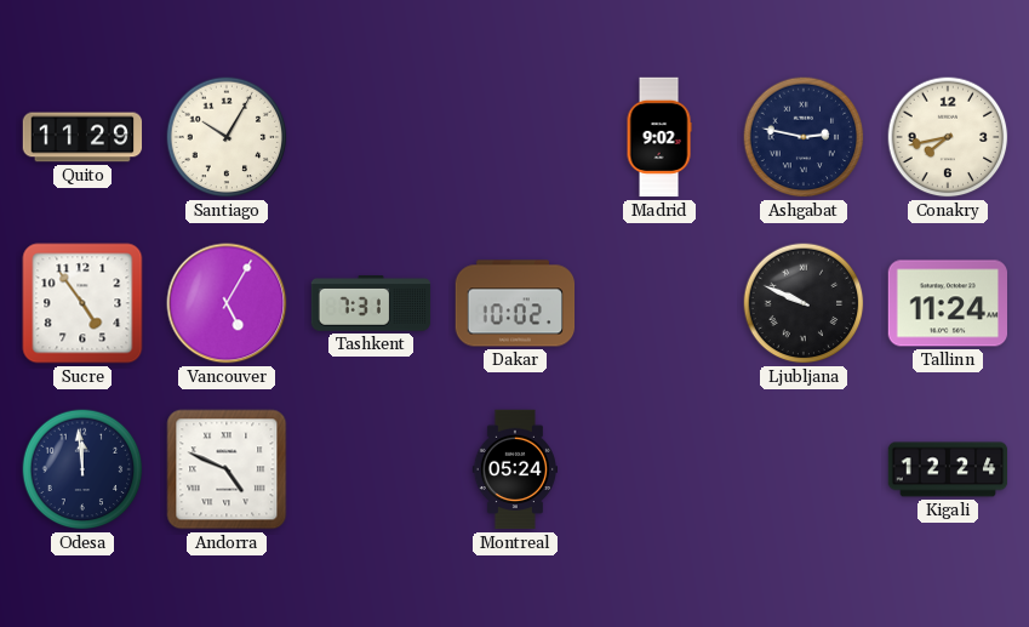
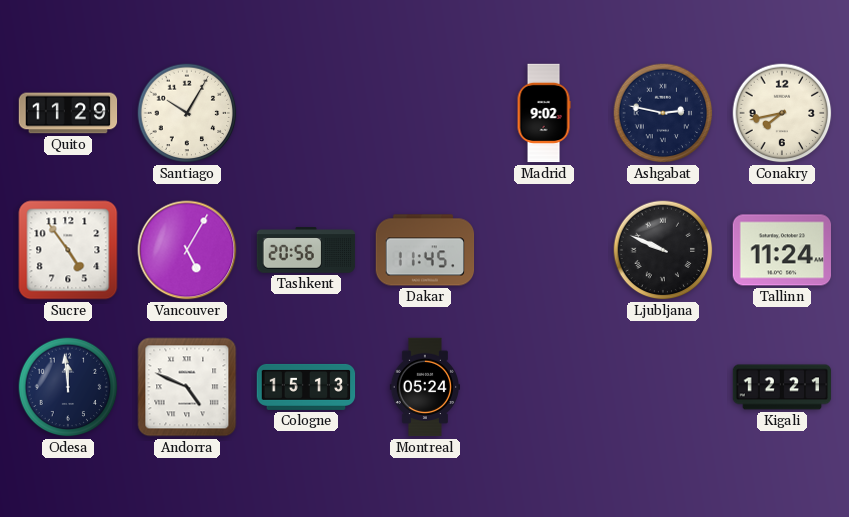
Tashkent: 7:31 -> 20:56
Dakar: 10:02 -> 11:45
Cologne: none -> 15:13
Kigali: 12:24 -> 12:21
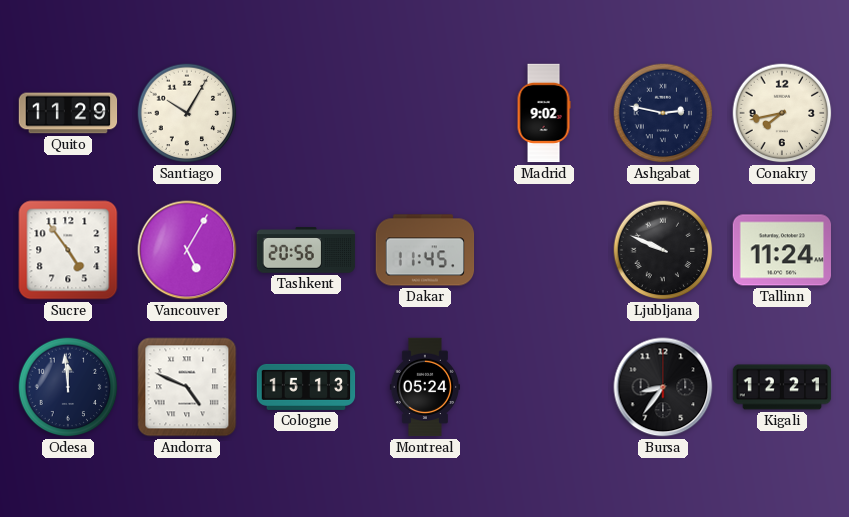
Bursa: none -> 8:36
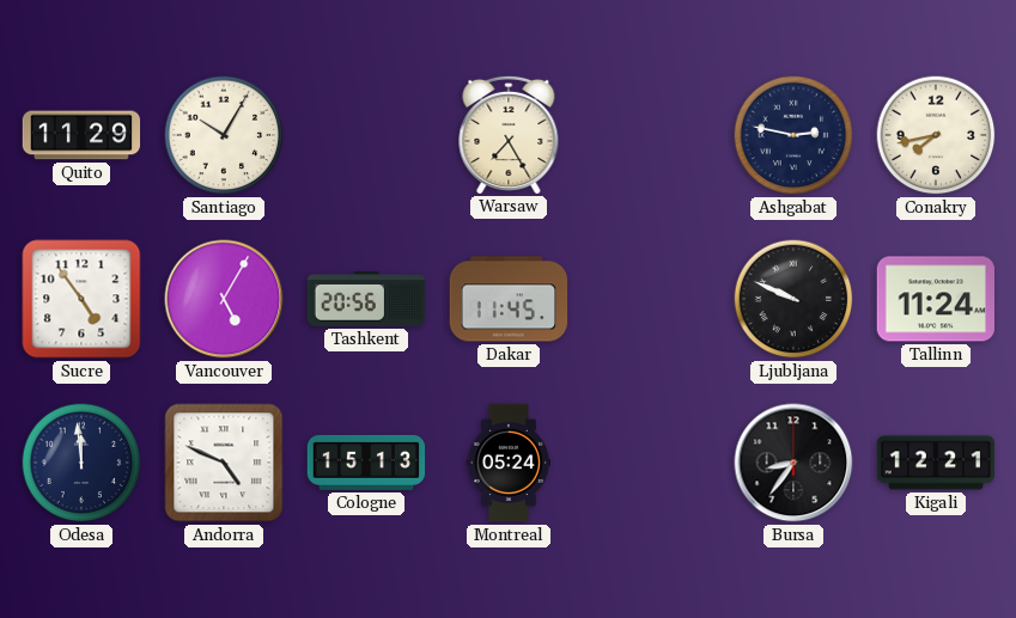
Warsaw: none -> 7:25
Madrid: 9:02 -> none
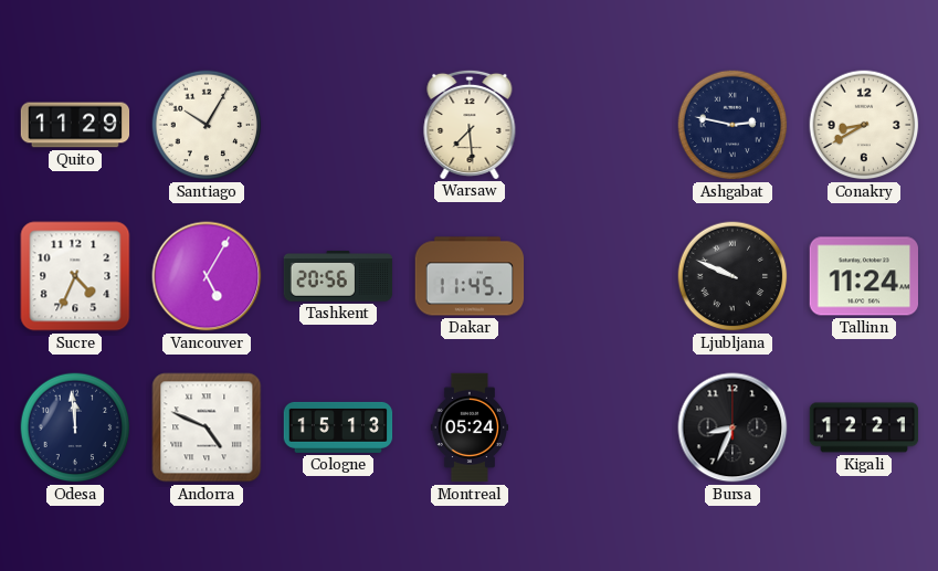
Warsaw: 7:25 -> 7:29
Conakry: 7:43 -> 8:40
Sucre: 4:54 -> 4:34
Bursa: 8:36 -> 8:34
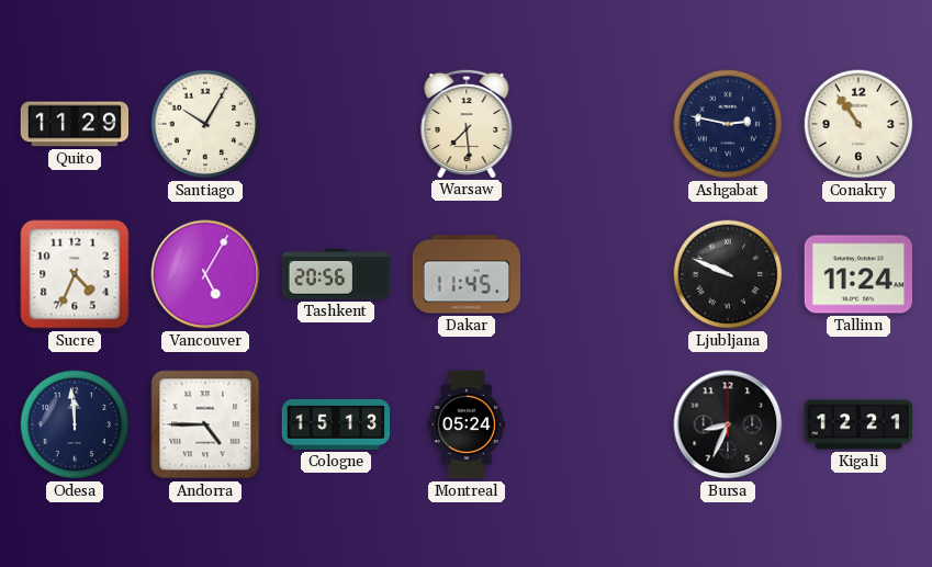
Conakry: 8:40 -> 10:54
Andorra: 4:49 -> 4:45
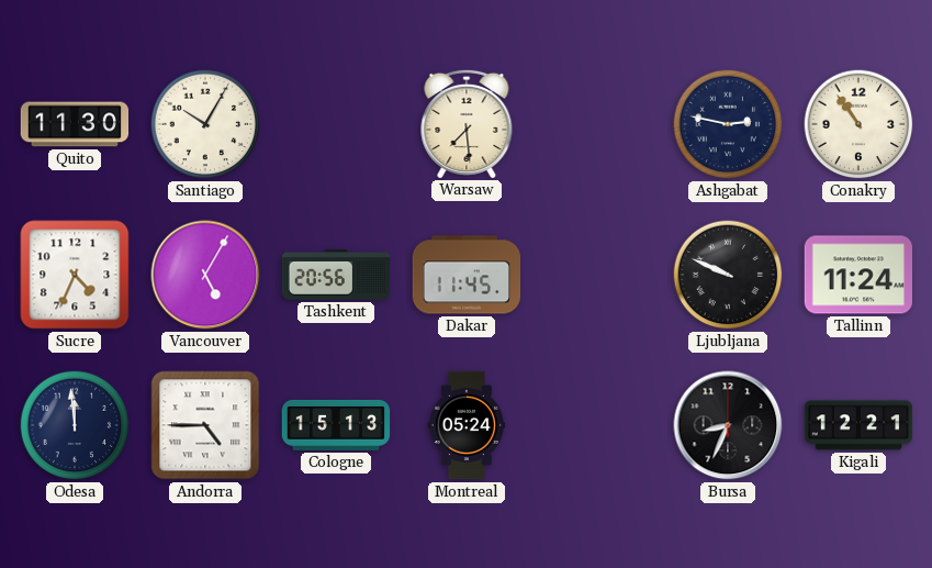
Quito: 11:29 -> 11:30
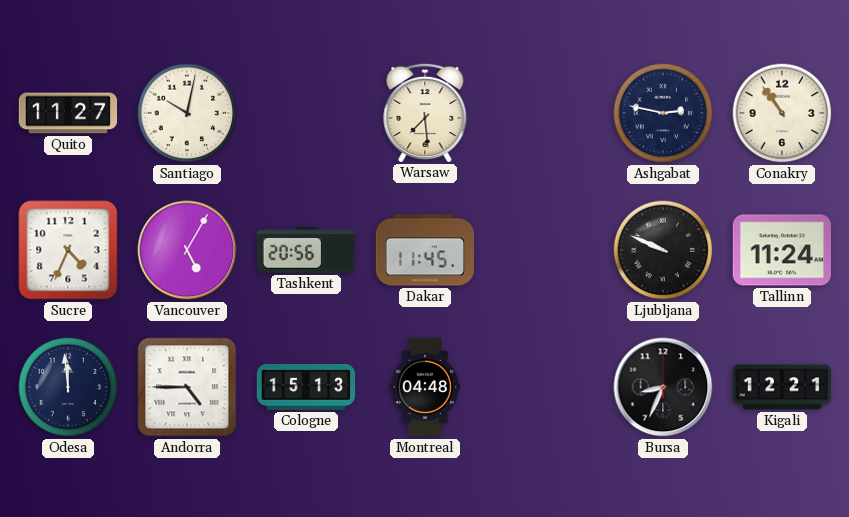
Quito: 11:30 -> 11:27
Santiago: 10:05 -> 10:02
Montreal: 05:24 -> 04:48
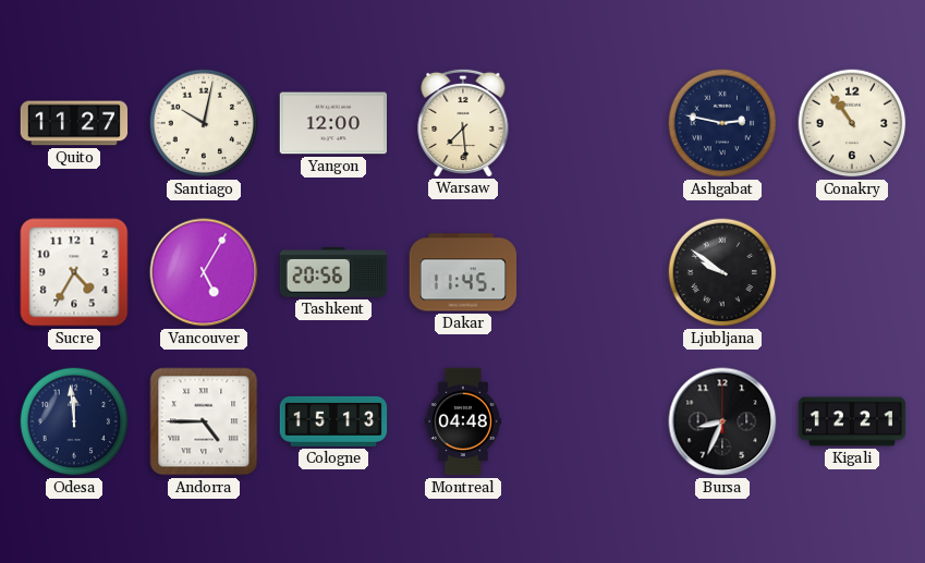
Yangon: none -> 12:00
Sucre: 4:34 -> 4:35
Ljubljana: 9:49 -> 9:51
Tallinn: 11:24 -> none
